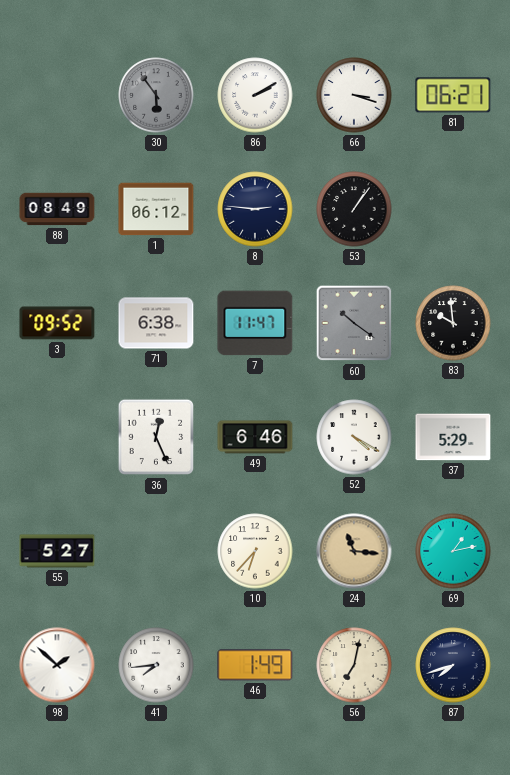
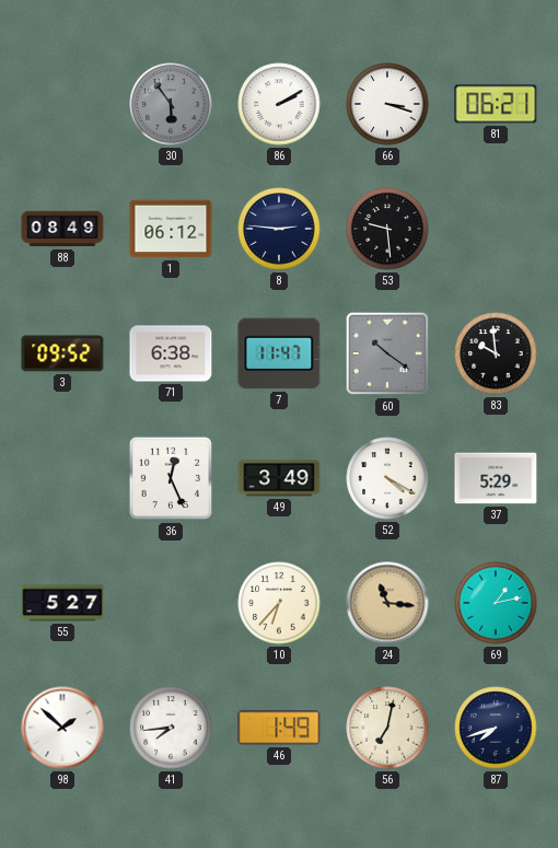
53: 1:06 -> 9:29
49: 6:46 -> 3:49
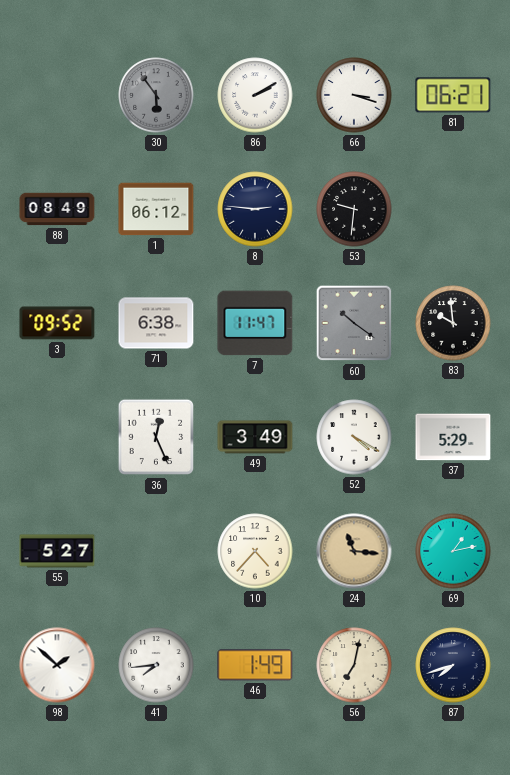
53: 9:29 -> 9:31
10: 6:37 -> 4:37
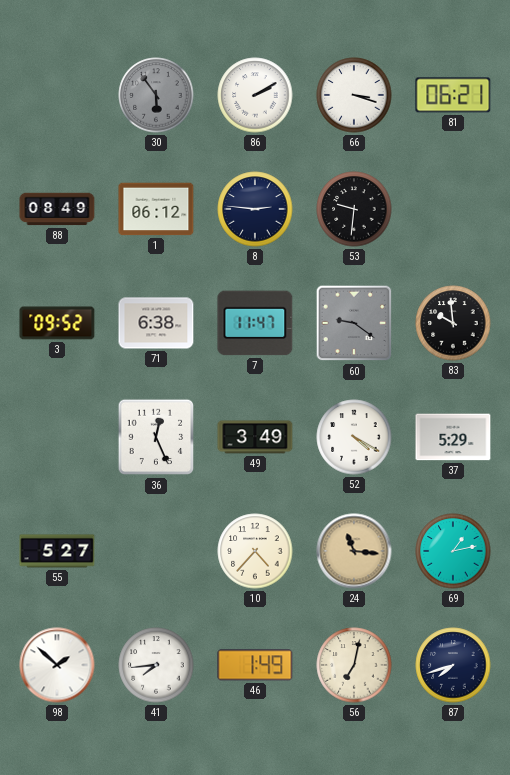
60: 10:21 -> 9:21
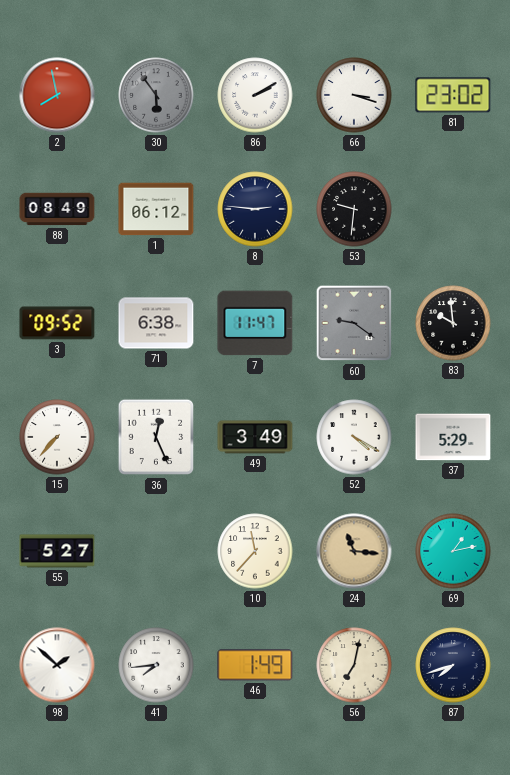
2: none -> 7:58
81: 06:21 -> 23:02
15: none -> 7:37
10: 4:37 -> 11:37
